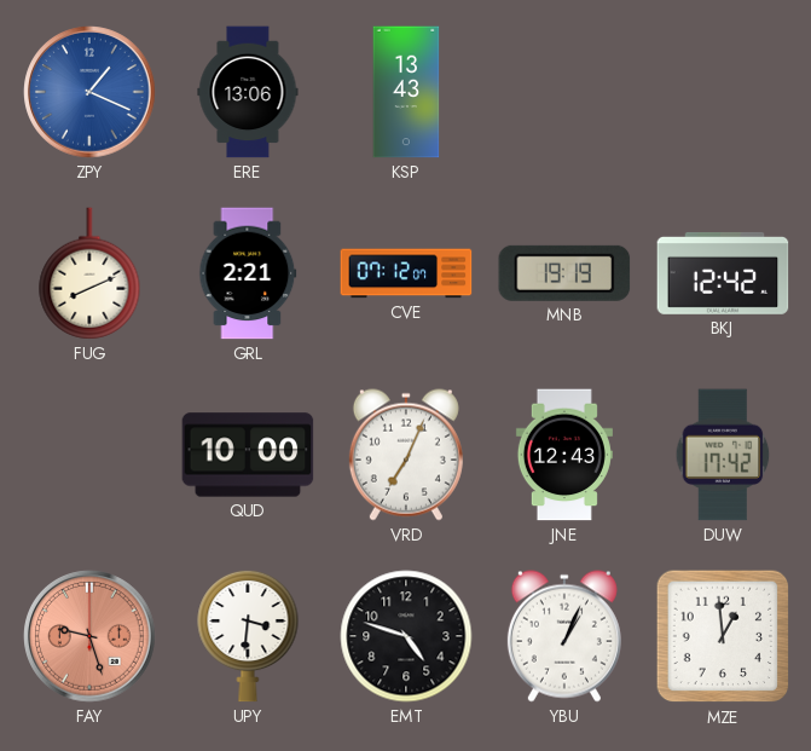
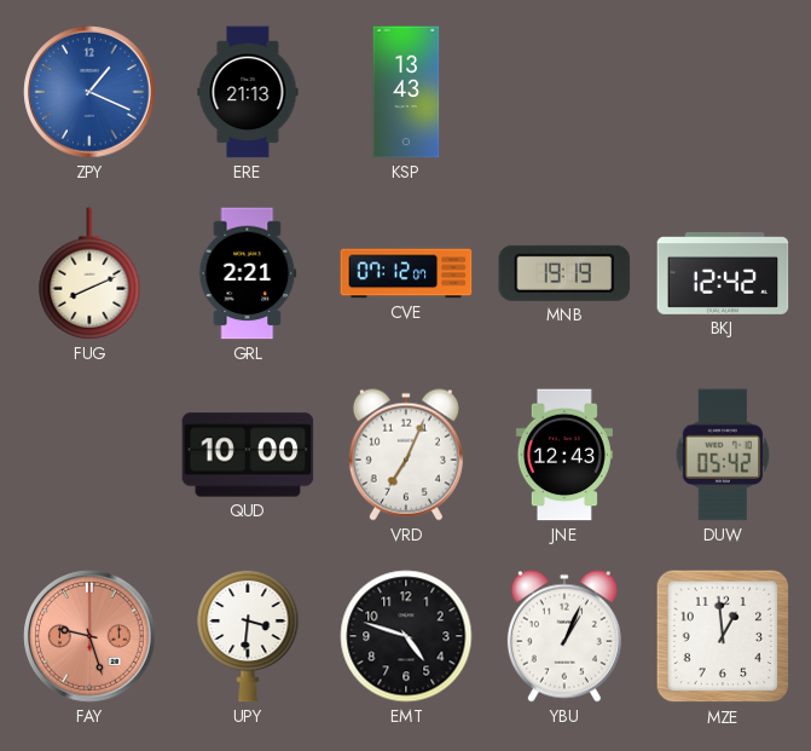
ERE: 13:06 -> 21:13
DUW: 17:42 -> 05:42
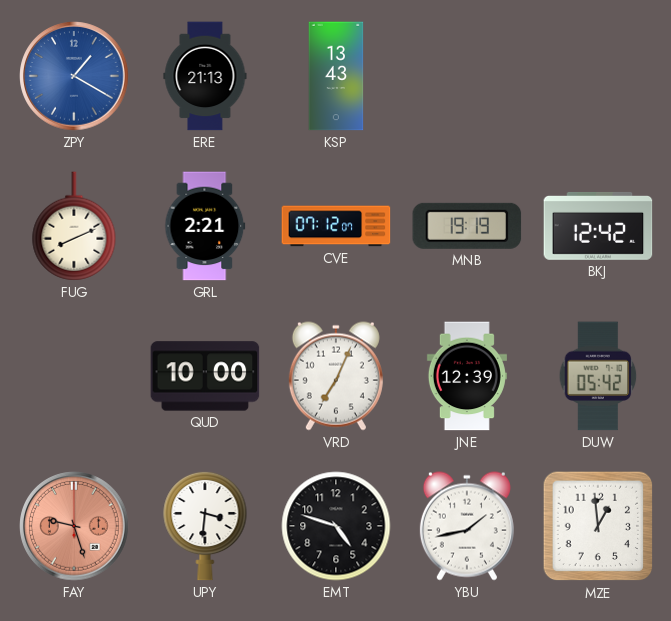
ZPY: 1:19 -> 1:20
JNE: 12:43 -> 12:39
YBU: 1:04 -> 1:43
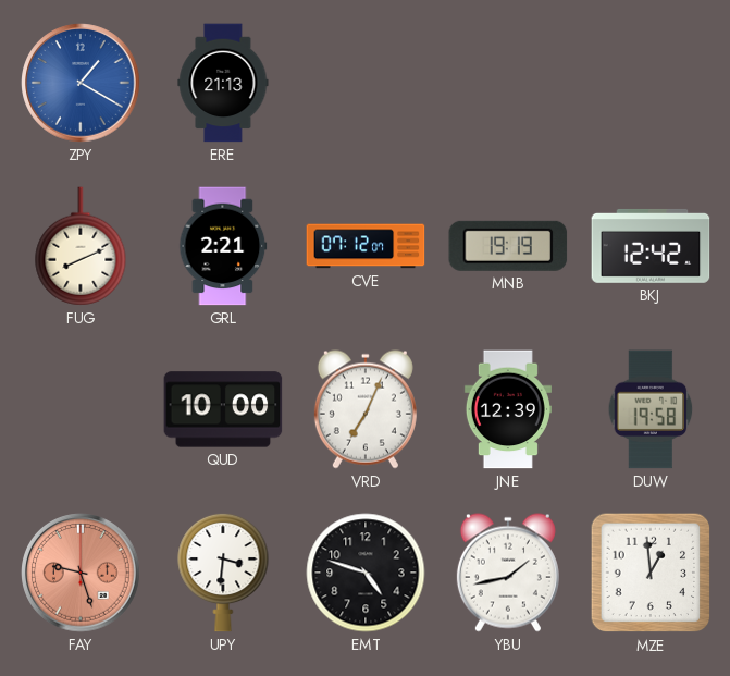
KSP: 13:43 -> none
DUW: 05:42 -> 19:58
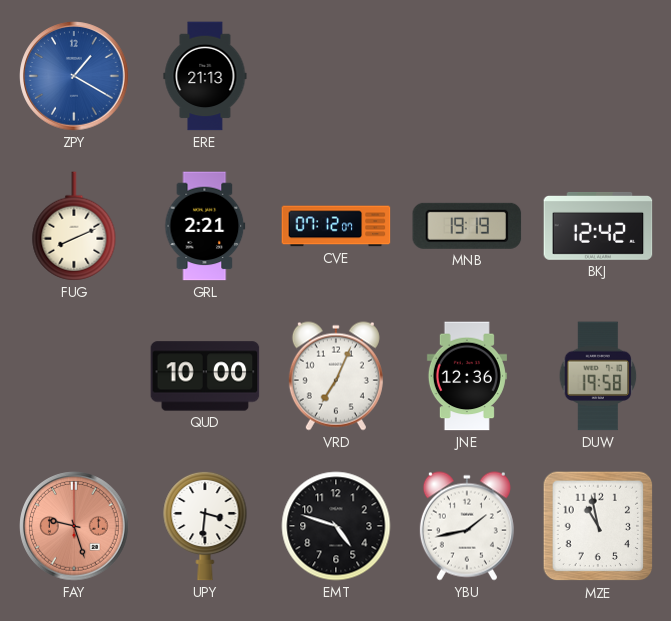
JNE: 12:39 -> 12:36
MZE: 12:59 -> 10:58
